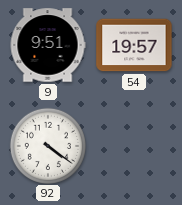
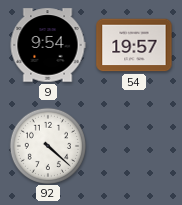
9: 9:51 -> 9:54
92: 4:21 -> 4:22
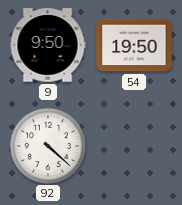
9: 9:54 -> 9:50
54: 19:57 -> 19:50
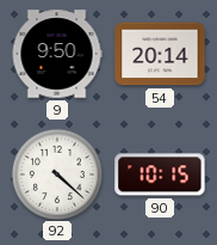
54: 19:50 -> 20:14
90: none -> 10:15
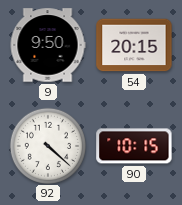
54: 20:14 -> 20:15
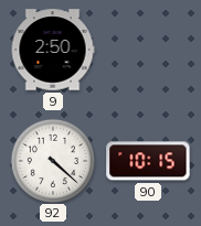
9: 9:50 -> 2:50
54: 20:15 -> none
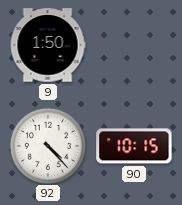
9: 2:50 -> 1:50
92: 4:22 -> 4:23
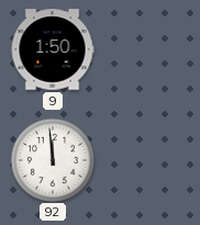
92: 4:23 -> 11:59
90: 10:15 -> none
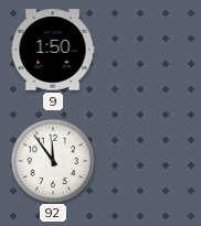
92: 11:59 -> 11:54
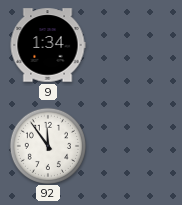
9: 1:50 -> 1:34
